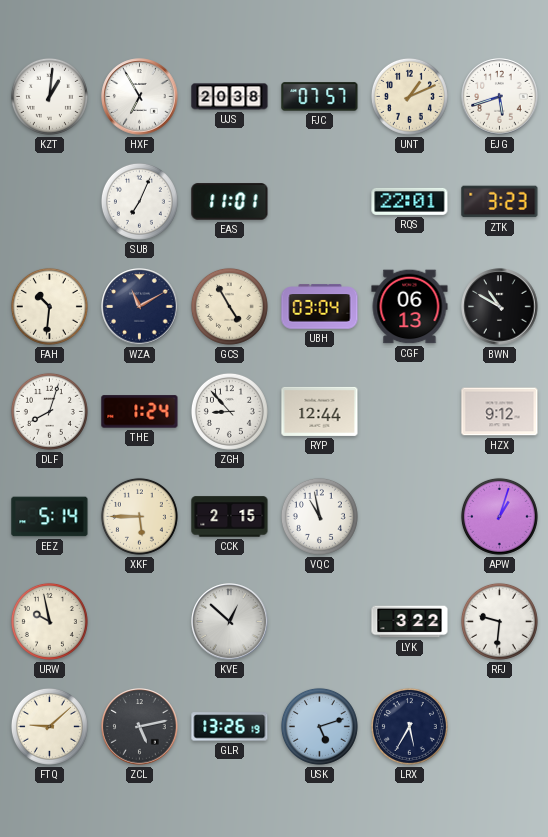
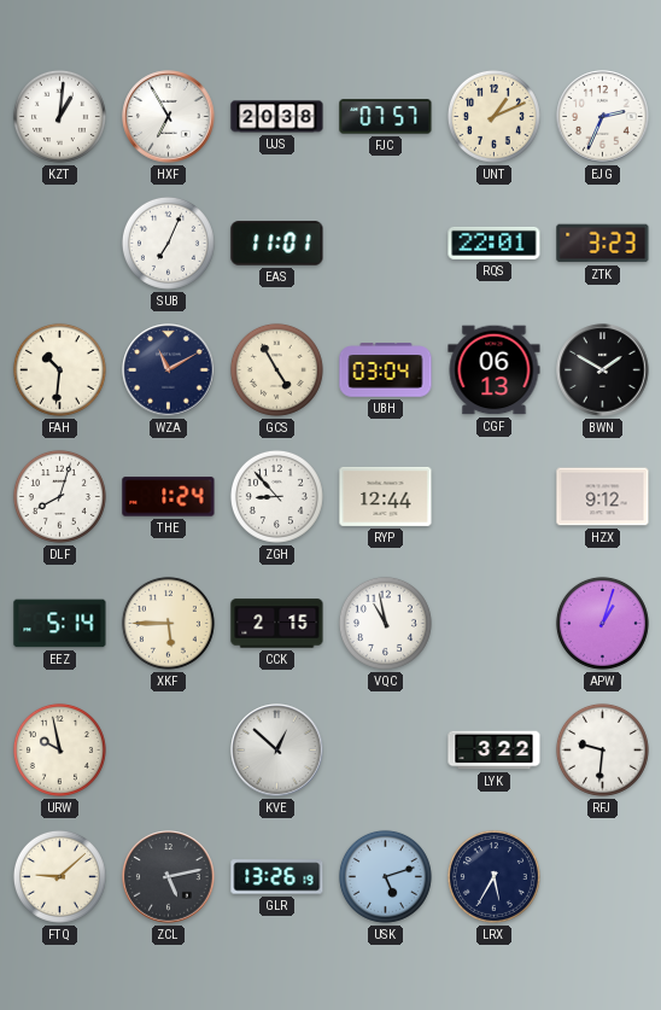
EJG: 5:42 -> 2:34
BWN: 10:50 -> 1:50
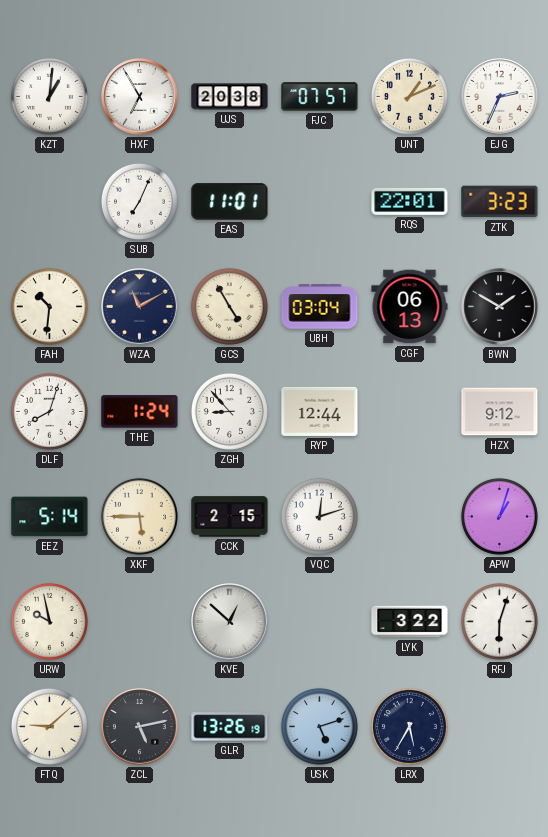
VQC: 10:58 -> 12:12
RFJ: 9:31 -> 6:03
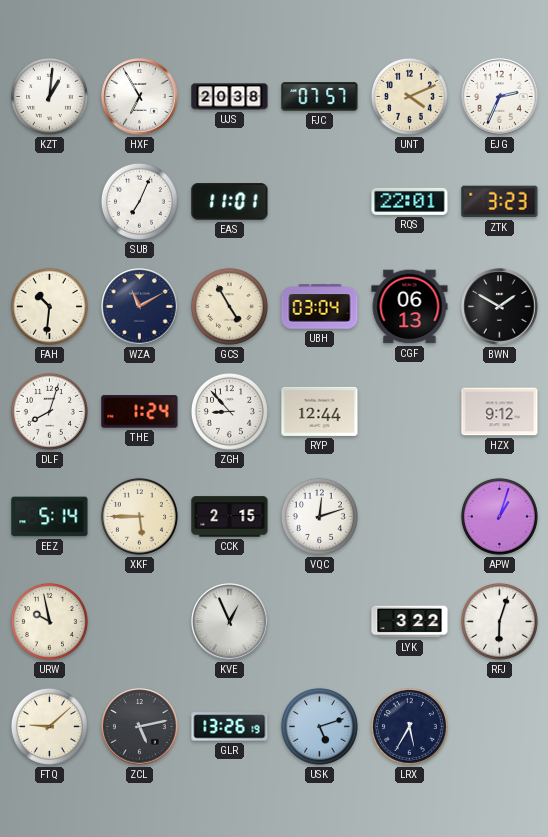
UNT: 1:11 -> 4:11
KVE: 12:52 -> 12:56
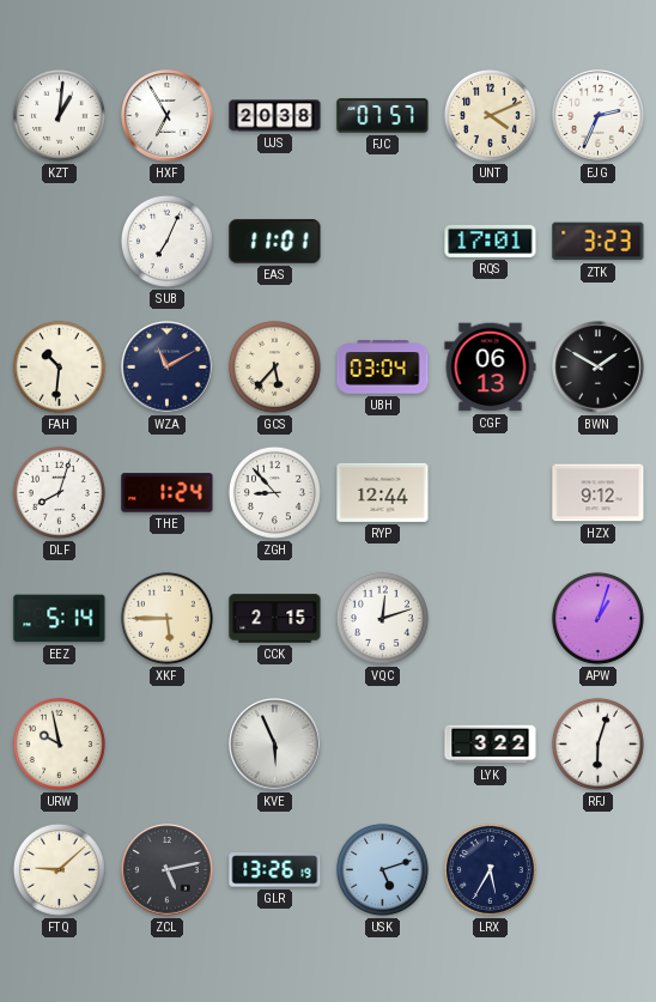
RQS: 22:01 -> 17:01
GCS: 4:55 -> 5:37
KVE: 12:56 -> 5:56
